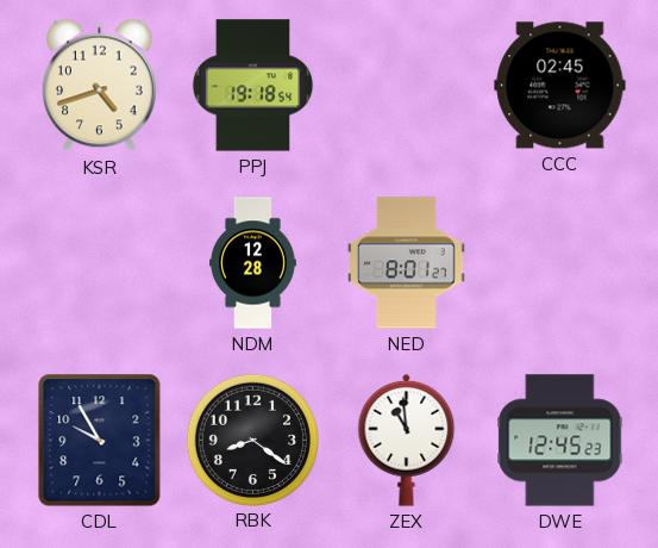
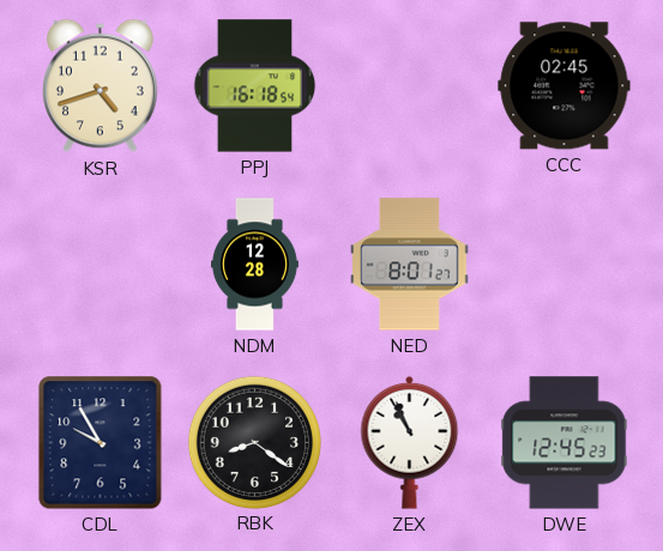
PPJ: 19:18 -> 16:18
ZEX: 10:59 -> 10:56
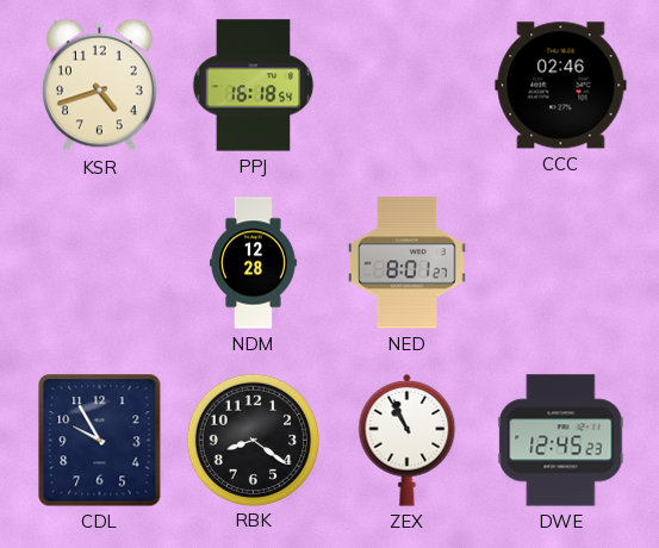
CCC: 02:45 -> 02:46
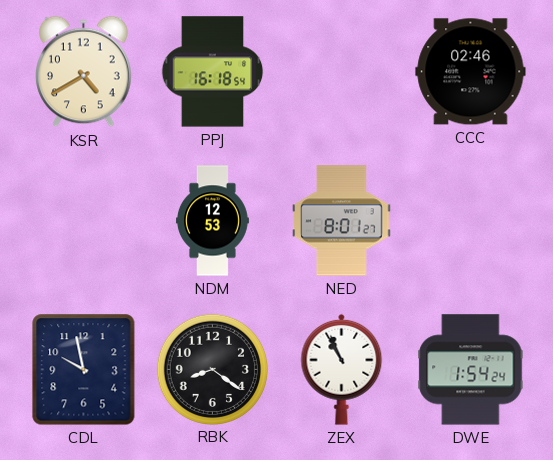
KSR: 4:42 -> 4:40
NDM: 12:28 -> 12:53
CDL: 9:55 -> 9:58
DWE: 12:45 -> 1:54
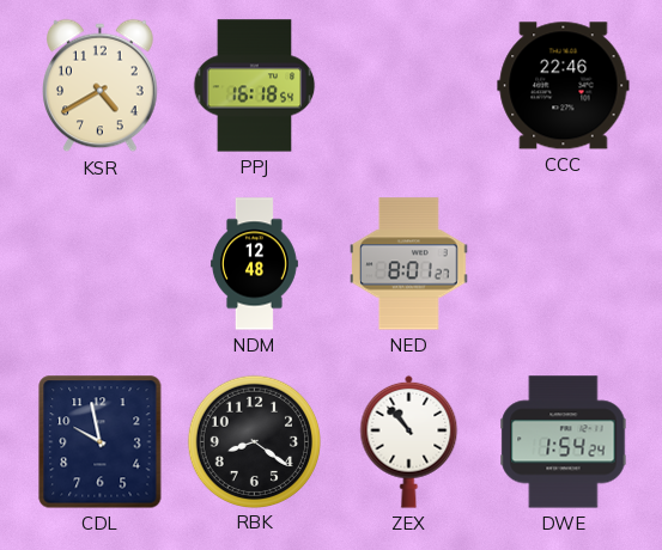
CCC: 02:46 -> 22:46
NDM: 12:53 -> 12:48
ZEX: 10:56 -> 10:53
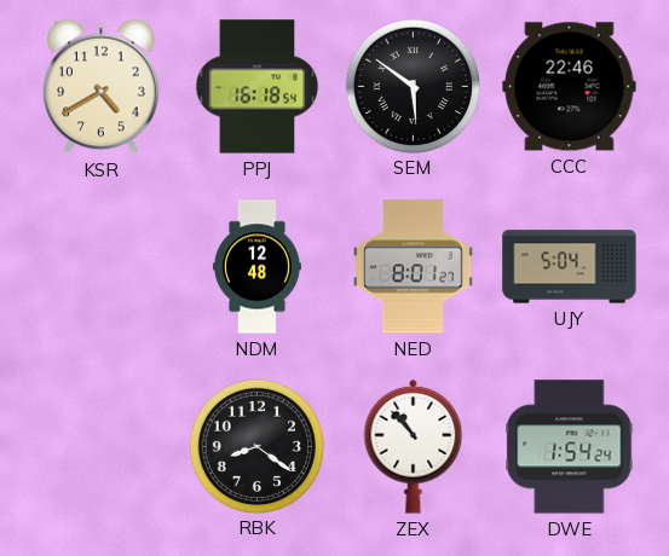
SEM: none -> 5:51
UJY: none -> 5:04
CDL: 9:58 -> none
